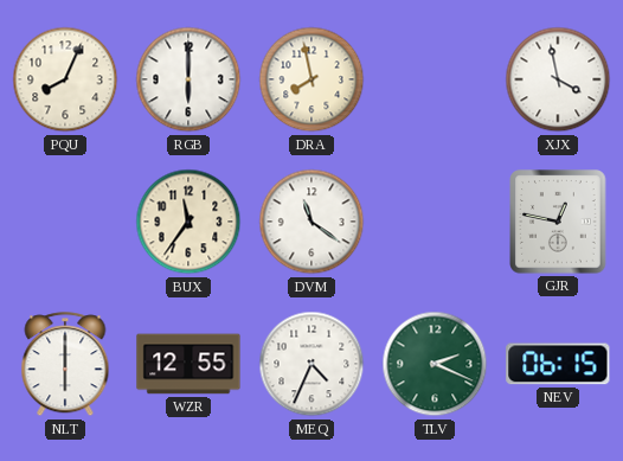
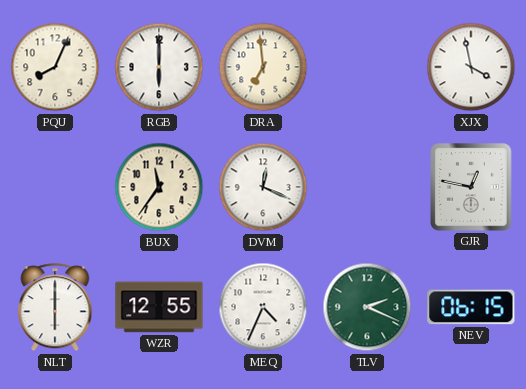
DRA: 7:58 -> 6:59
DVM: 11:21 -> 12:19
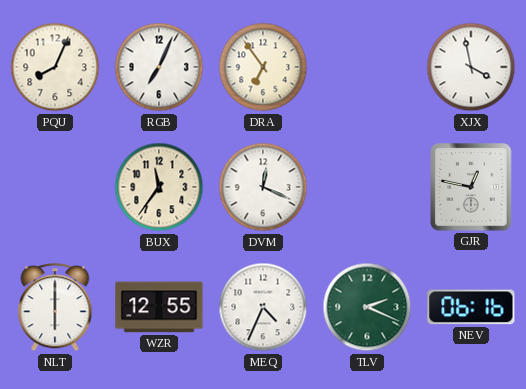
RGB: 6:00 -> 7:04
DRA: 6:59 -> 6:54
NEV: 06:15 -> 06:16
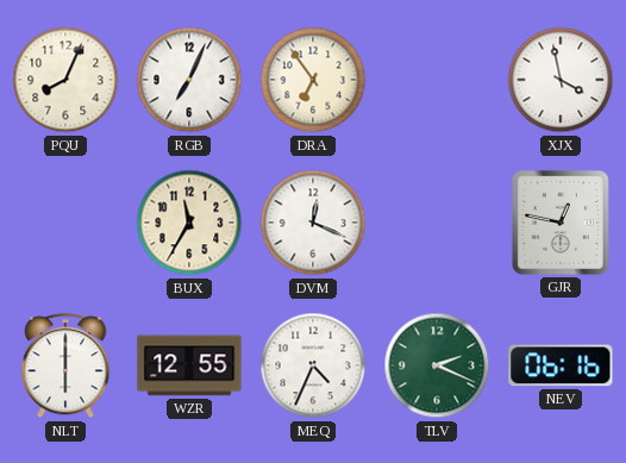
BUX: 11:36 -> 11:35
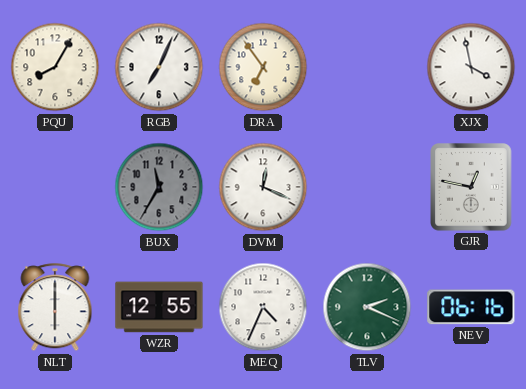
PQU: 8:04 -> 8:05
BUX dial: cream -> grey
